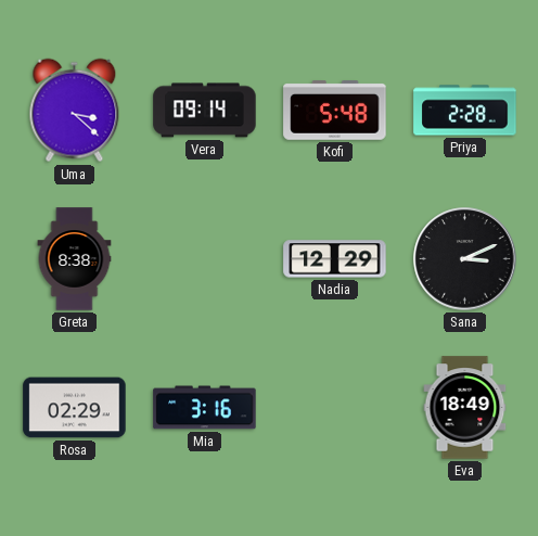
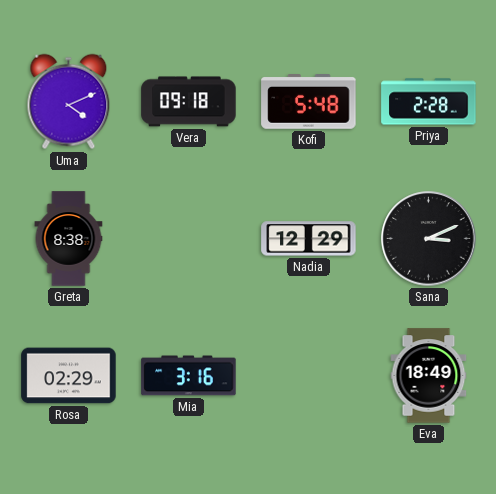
Uma: 3:22 -> 4:11
Vera: 09:14 -> 09:18
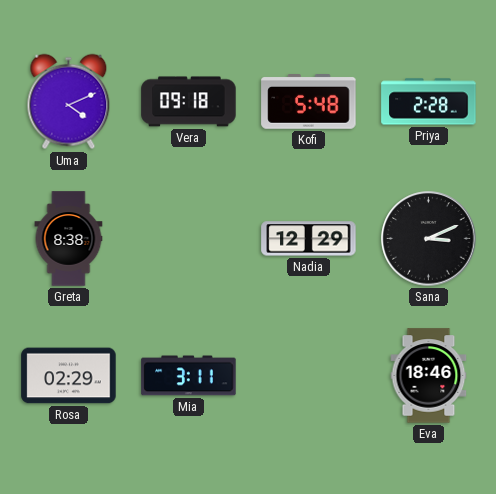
Mia: 3:16 -> 3:11
Eva: 18:49 -> 18:46
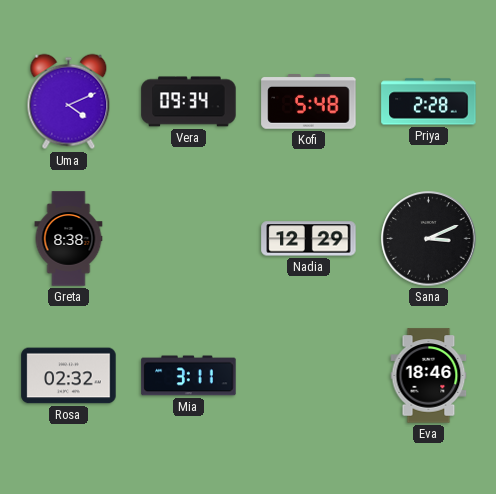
Vera: 09:18 -> 09:34
Rosa: 02:29 -> 02:32
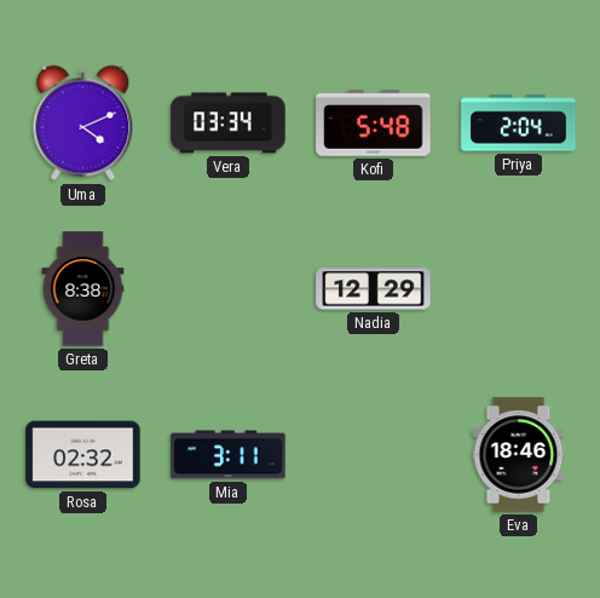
Vera: 09:34 -> 03:34
Priya: 2:28 -> 2:04
Sana: 3:11 -> none
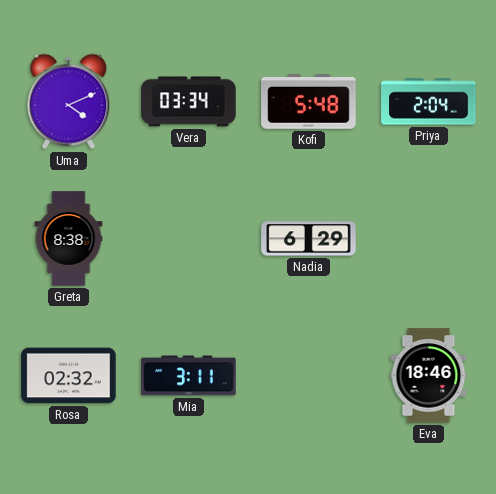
Nadia: 12:29 -> 6:29
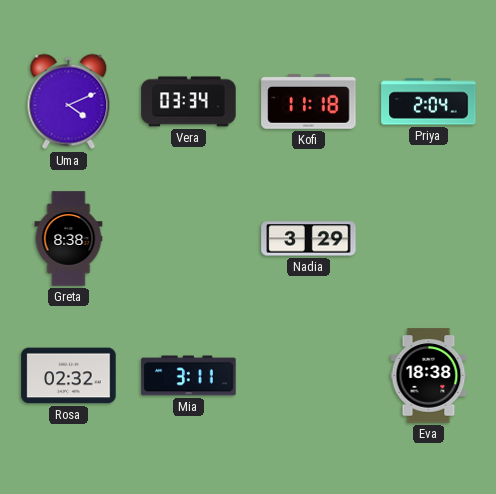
Kofi: 5:48 -> 11:18
Nadia: 6:29 -> 3:29
Eva: 18:46 -> 18:38
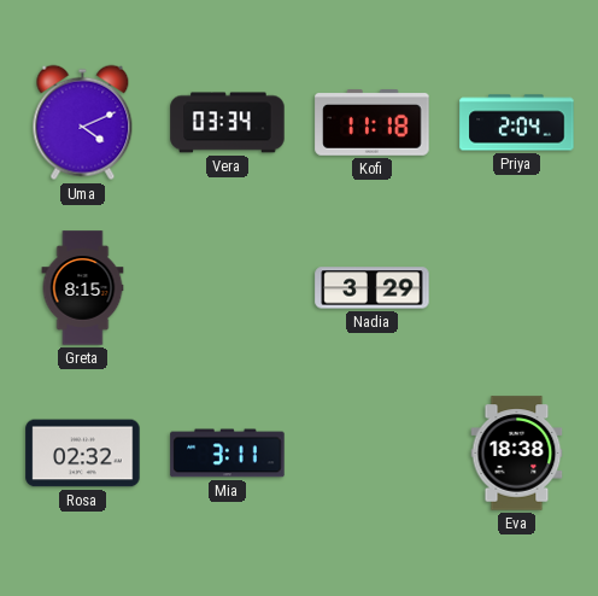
Greta: 8:38 -> 8:15
